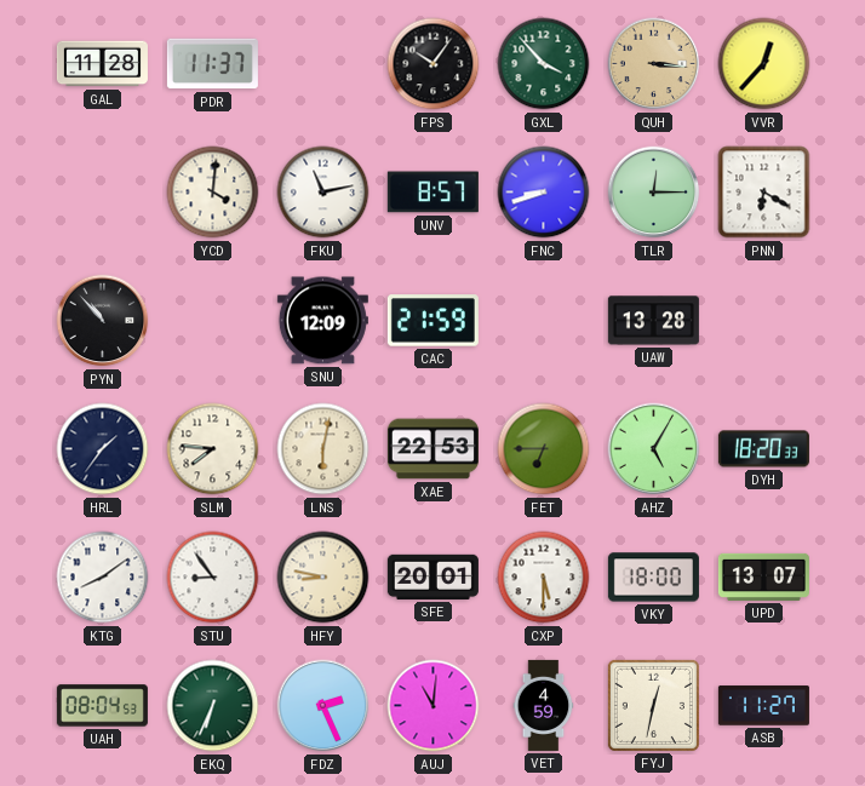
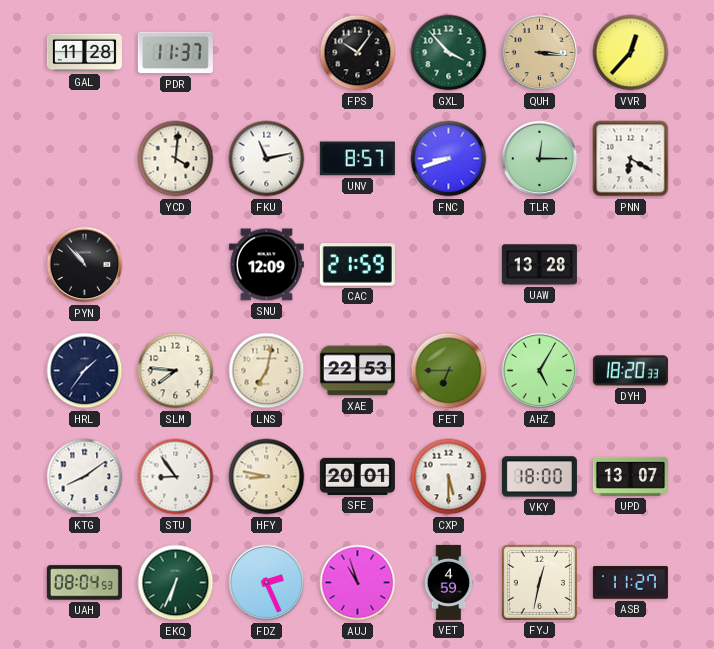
LNS: 6:02 -> 7:02
AUJ: 11:01 -> 10:57
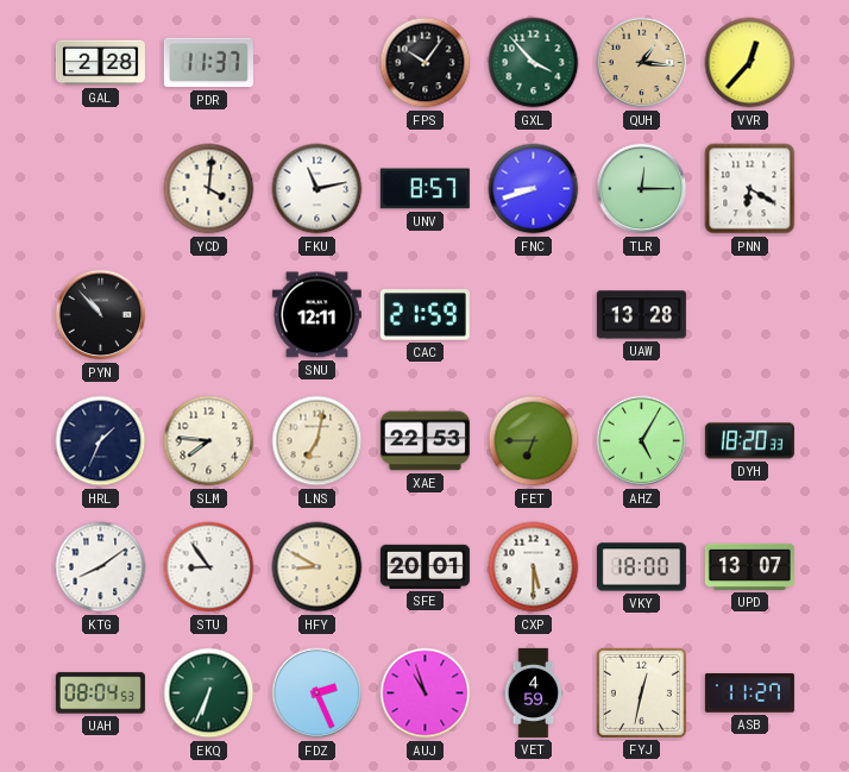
GAL: 11:28 -> 2:28
QUH: 3:16 -> 1:16
SNU: 12:09 -> 12:11
HRL: 1:36 -> 1:34
HFY: 8:47 -> 8:50
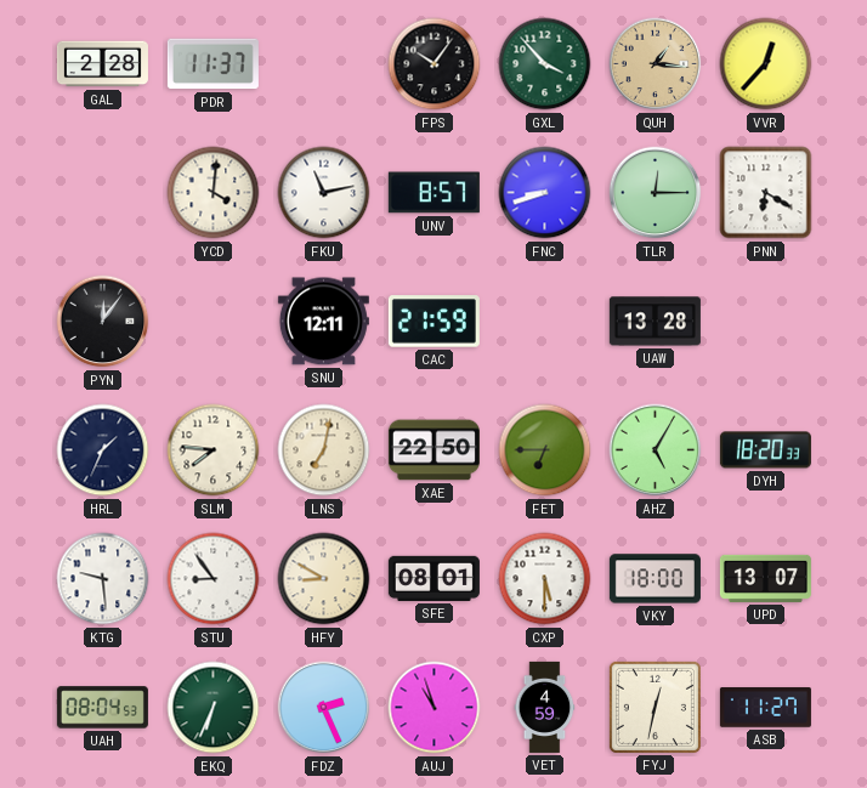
PYN: 10:53 -> 12:06
XAE: 22:53 -> 22:50
KTG: 8:09 -> 9:29
SFE: 20:01 -> 08:01
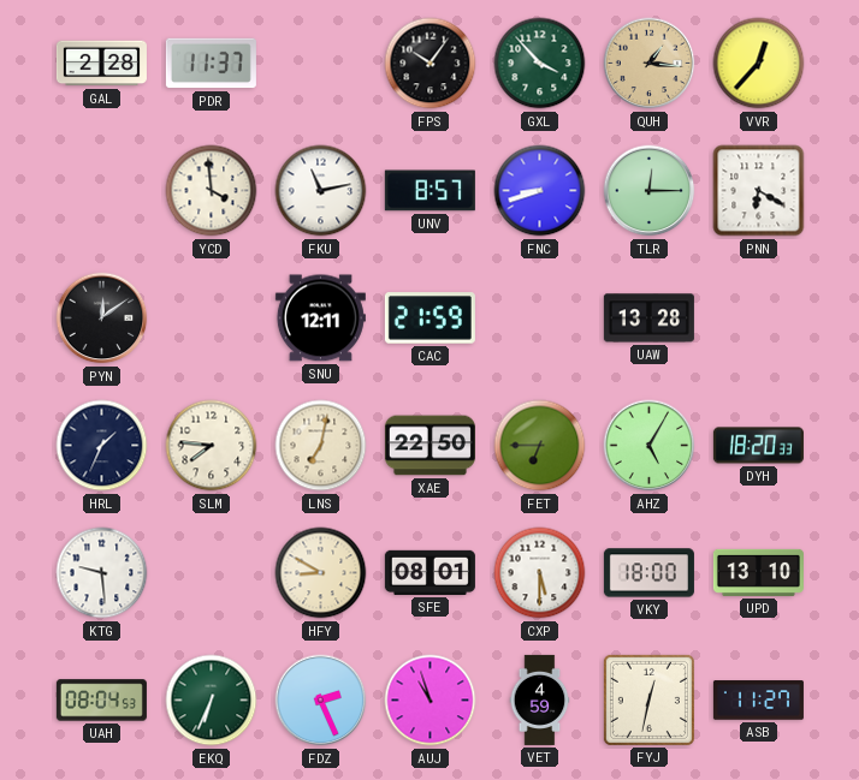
YCD: 4:01 -> 3:59
PYN: 12:06 -> 12:09
STU: 8:54 -> none
UPD: 13:07 -> 13:10
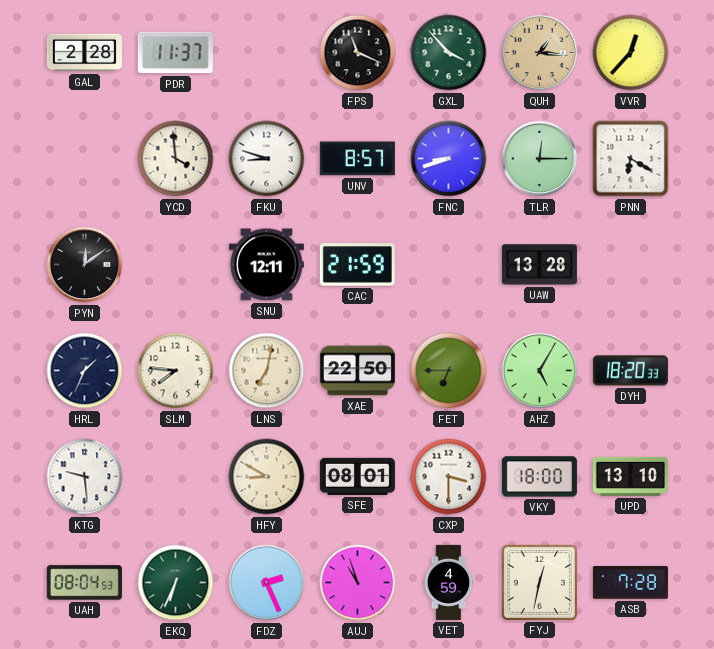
FPS: 10:06 -> 11:19
FKU: 11:13 -> 8:48
CXP: 5:30 -> 3:30
ASB: 11:27 -> 7:28
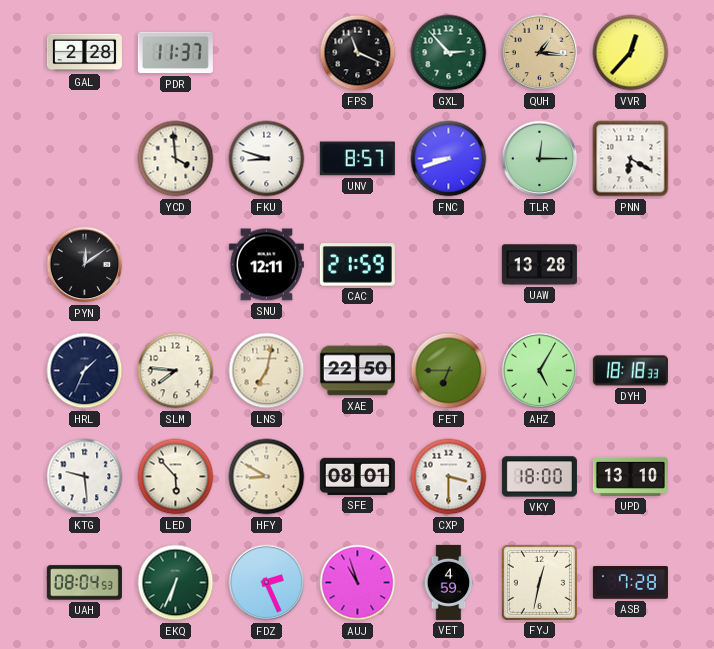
GXL: 3:53 -> 2:53
DYH: 18:20 -> 18:18
LED: none -> 5:53
